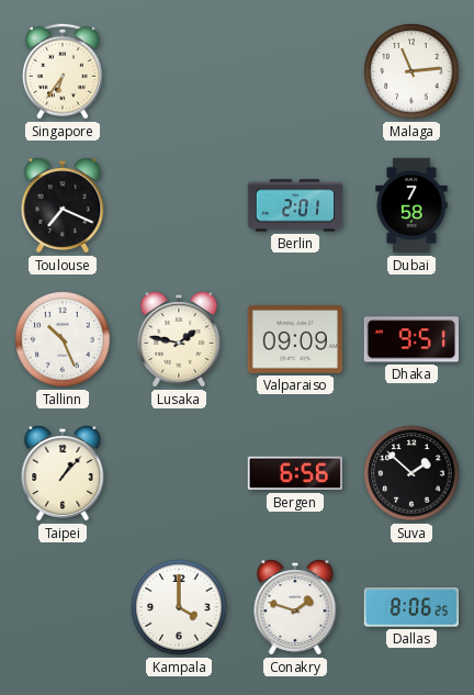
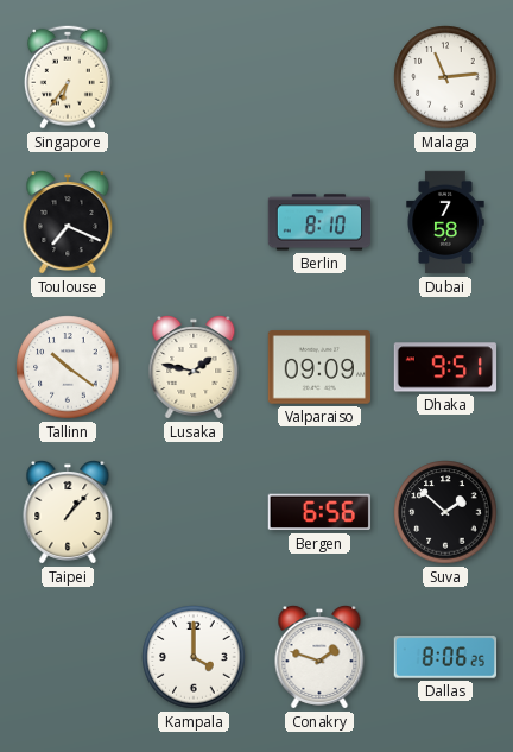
Berlin: 2:01 -> 8:10
Tallinn: 10:26 -> 10:21
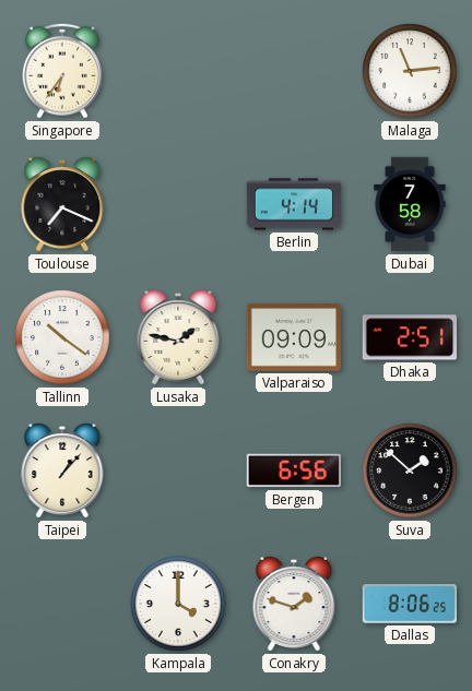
Berlin: 8:10 -> 4:14
Dhaka: 9:51 -> 2:51
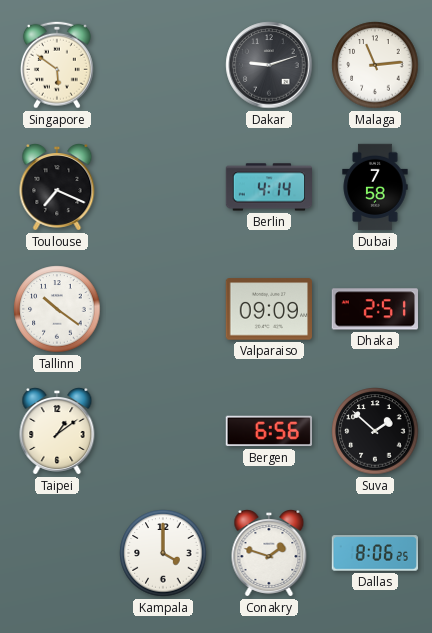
Singapore: 6:36 -> 5:51
Dakar: none -> 9:12
Lusaka: 1:47 -> none
Taipei: 1:07 -> 1:09
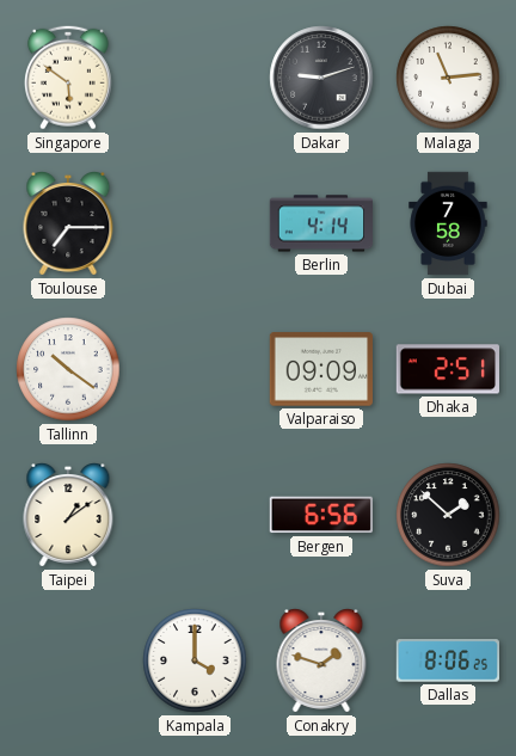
Toulouse: 7:19 -> 7:15
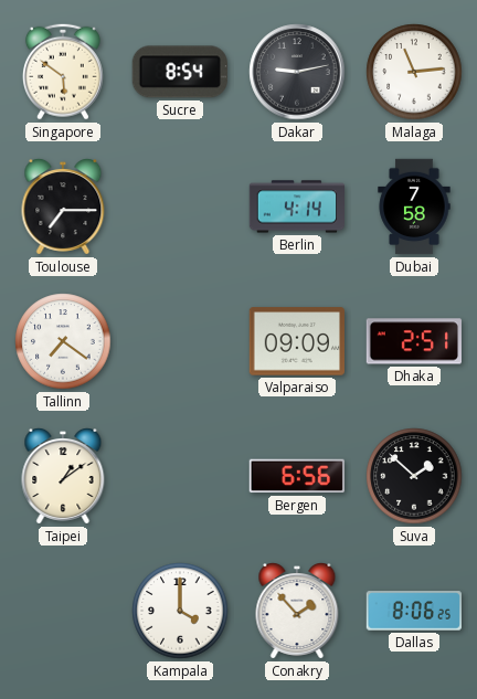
Sucre: none -> 8:54
Dakar: 9:12 -> 9:13
Tallinn: 10:21 -> 7:21
Conakry: 1:48 -> 1:53
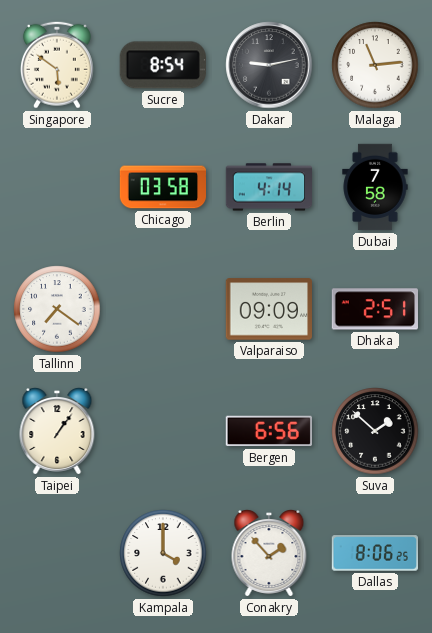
Toulouse: 7:15 -> none
Chicago: none -> 03:58
Taipei: 1:09 -> 1:06
